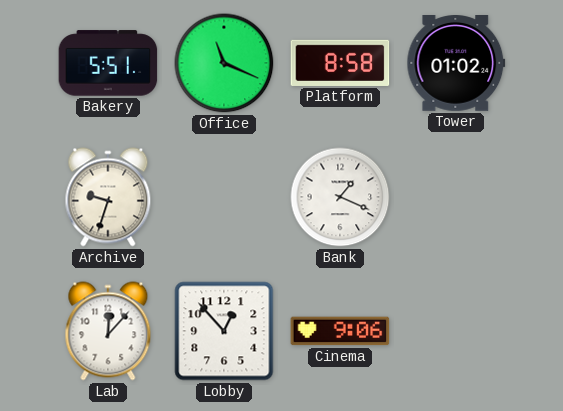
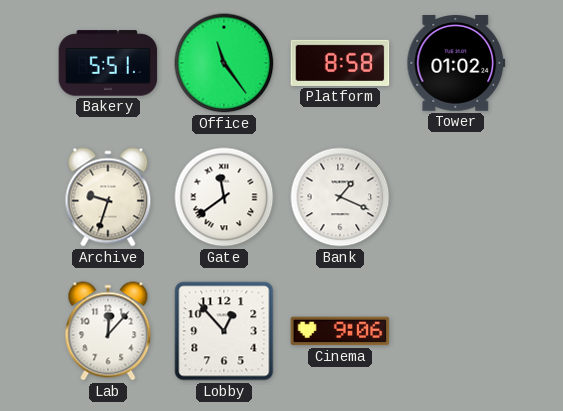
Office: 11:19 -> 11:24
Gate: none -> 11:39
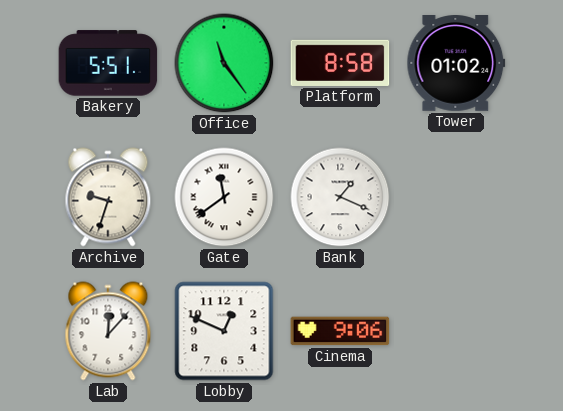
Lobby: 12:53 -> 12:49
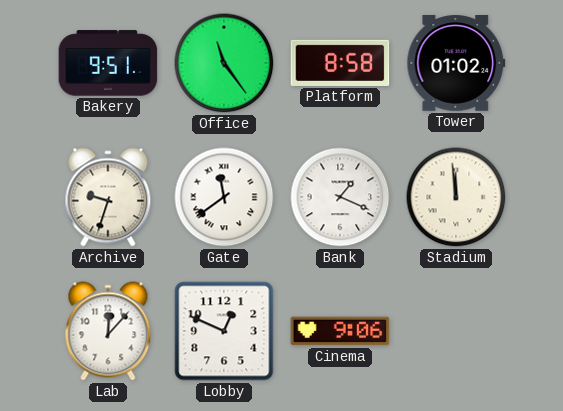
Bakery: 5:51 -> 9:51
Stadium: none -> 11:59
